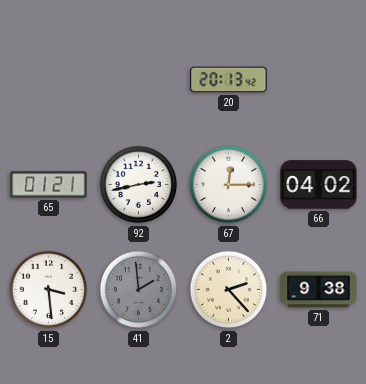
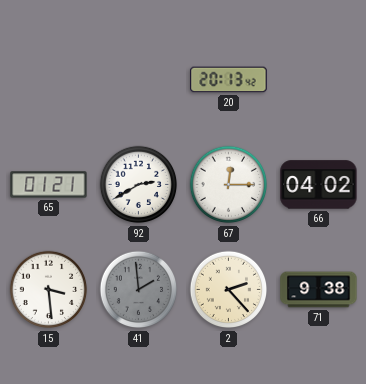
92: 2:43 -> 2:40
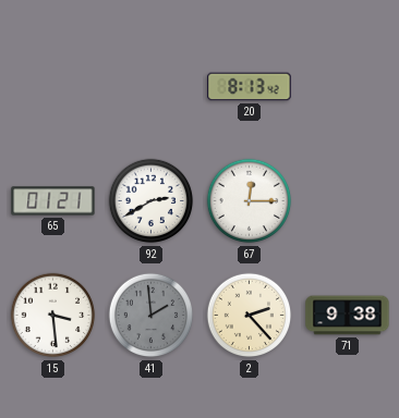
20: 20:13 -> 8:13
66: 04:02 -> none
